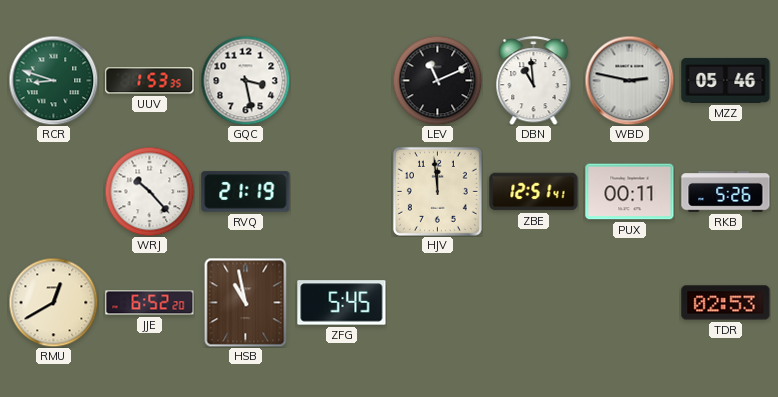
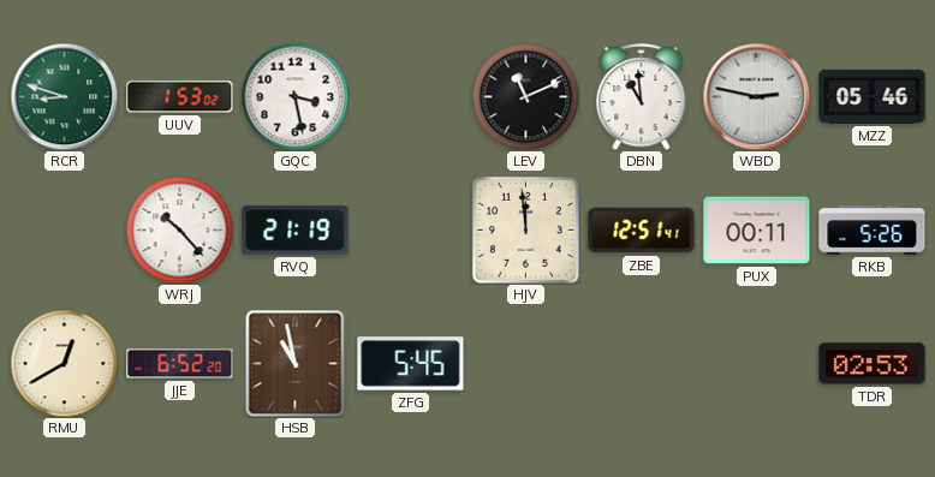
UUV: 1:53:35 -> 1:53:02
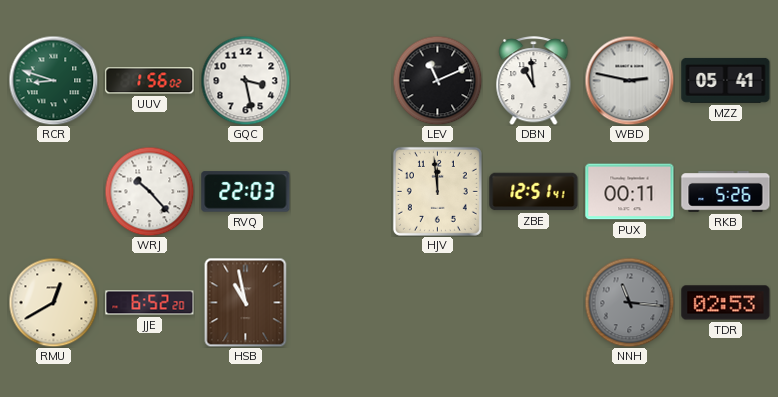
UUV: 1:53 -> 1:56
MZZ: 05:46 -> 05:41
RVQ: 21:19 -> 22:03
ZFG: 5:45 -> none
NNH: none -> 11:16
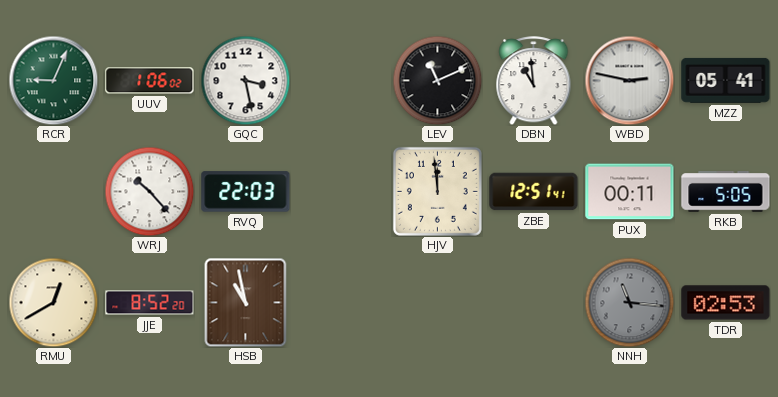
RCR: 8:48 -> 9:04
UUV: 1:56 -> 1:06
RKB: 5:26 -> 5:05
JJE: 6:52 -> 8:52
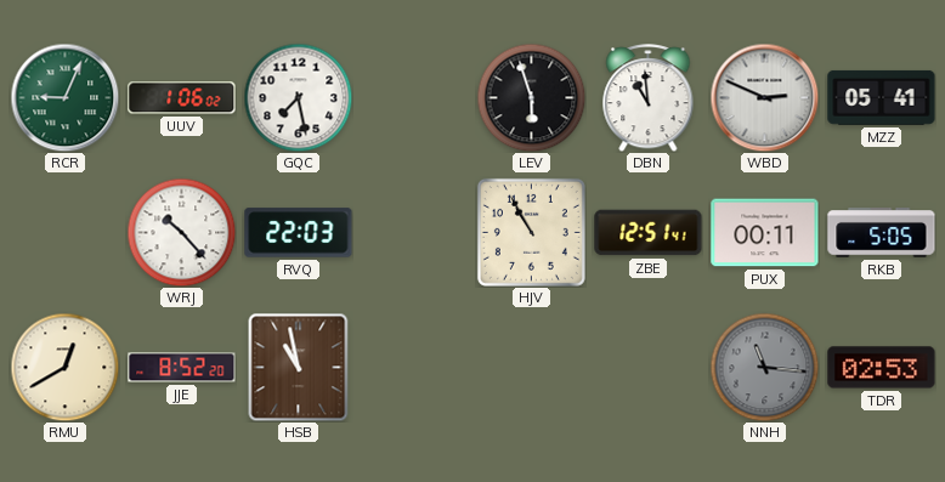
GQC: 3:28 -> 7:28
LEV: 11:11 -> 5:57
WBD: 2:47 -> 2:49
HJV: 11:59 -> 10:55
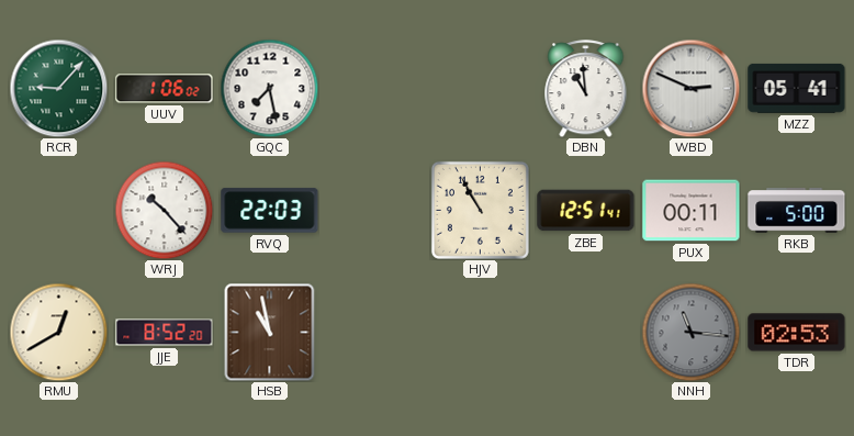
RCR: 9:04 -> 9:07
LEV: 5:57 -> none
RKB: 5:05 -> 5:00
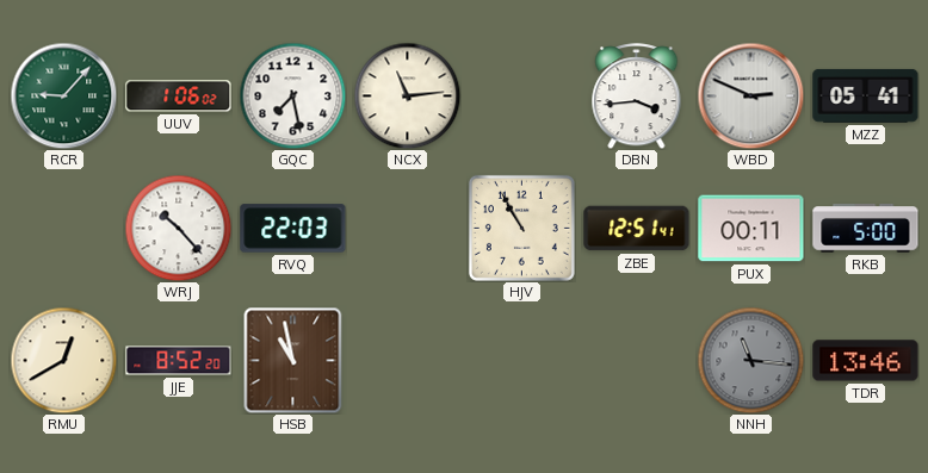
NCX: none -> 11:14
DBN: 10:59 -> 3:44
TDR: 02:53 -> 13:46
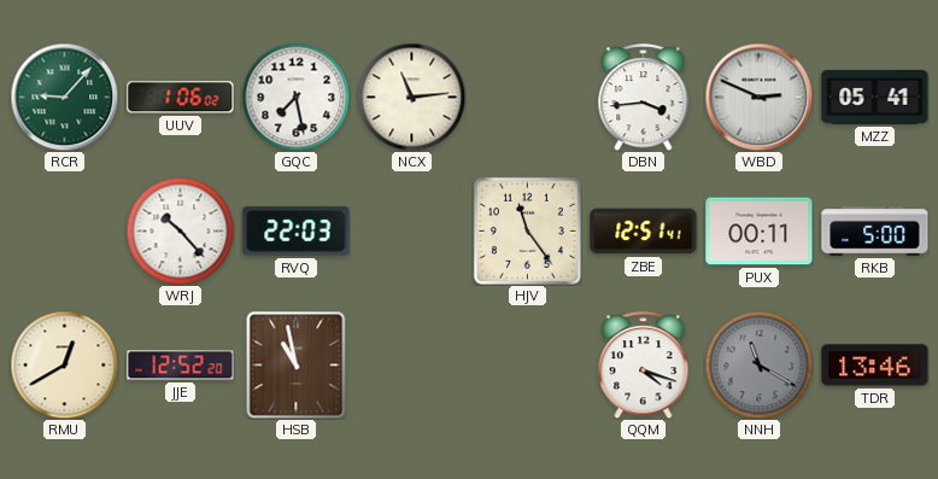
HJV: 10:55 -> 11:24
JJE: 8:52 -> 12:52
QQM: none -> 4:18
NNH: 11:16 -> 11:20
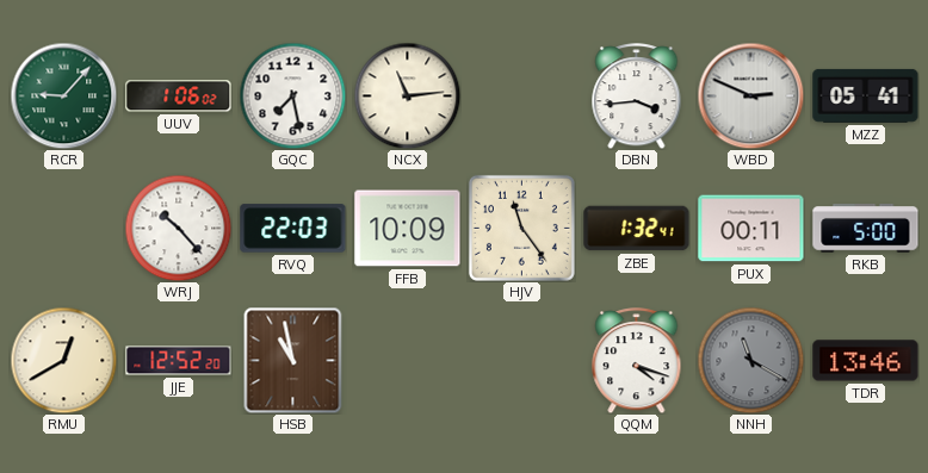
FFB: none -> 10:09
ZBE: 12:51 -> 1:32
